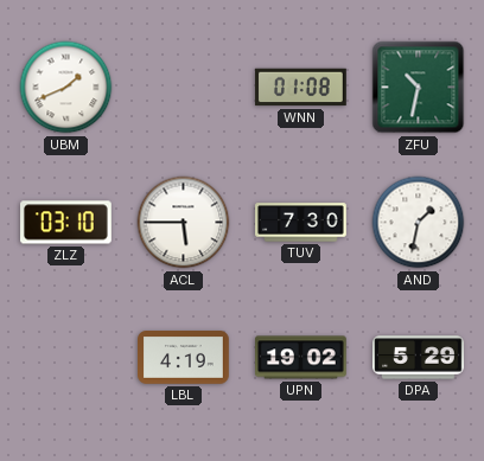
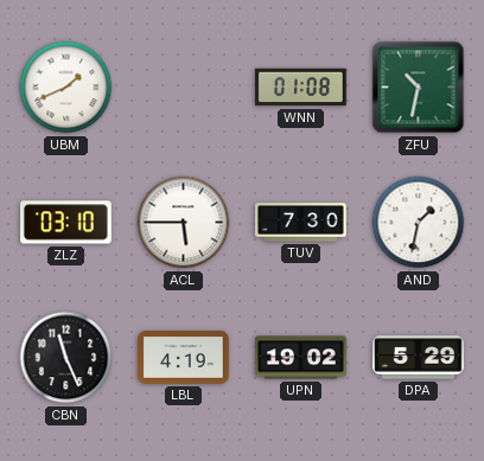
CBN: none -> 11:26
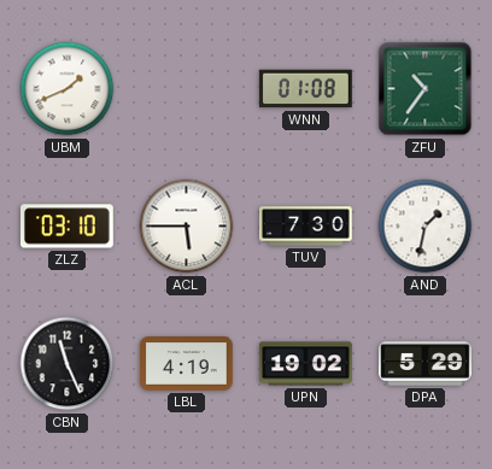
ZFU: 10:32 -> 10:36
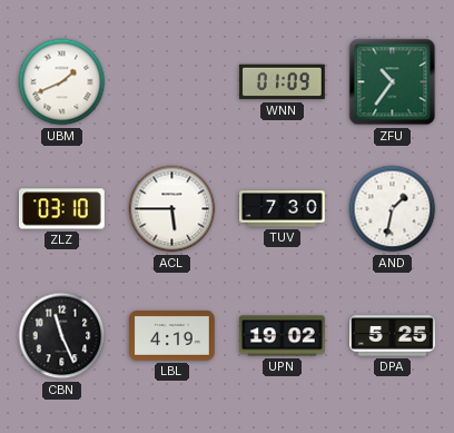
WNN: 01:08 -> 01:09
DPA: 5:29 -> 5:25
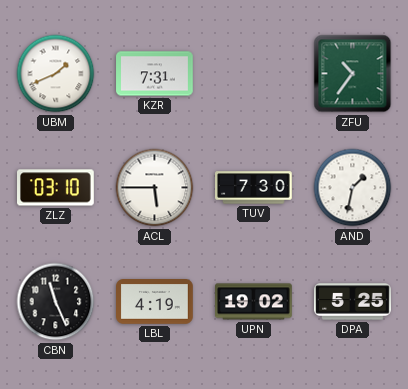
KZR: none -> 7:31
WNN: 01:09 -> none
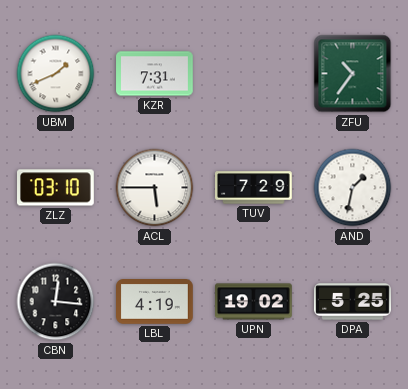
TUV: 7:30 -> 7:29
CBN: 11:26 -> 12:16
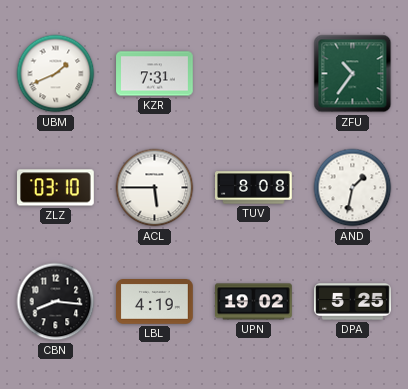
TUV: 7:29 -> 8:08
CBN: 12:16 -> 8:16
